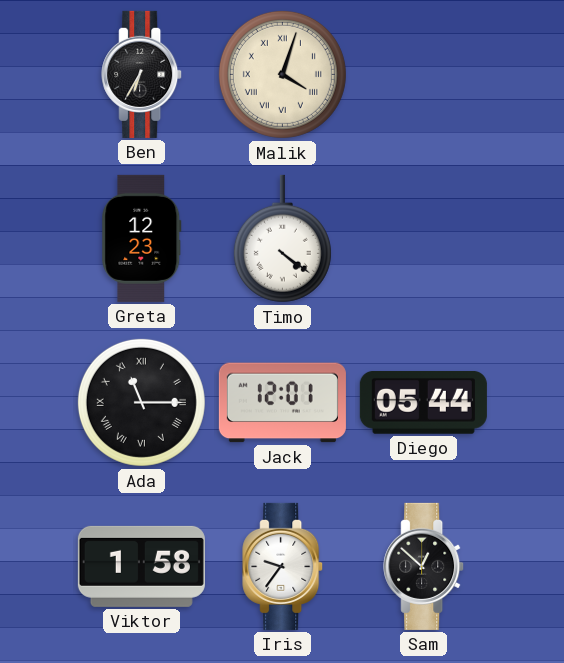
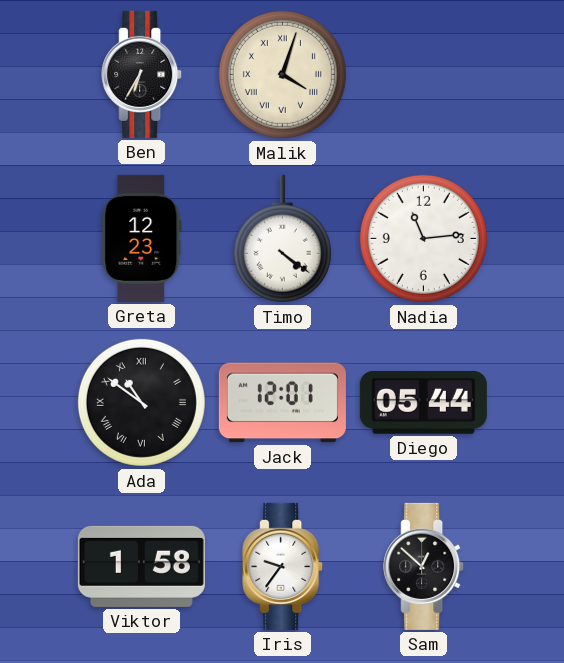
Nadia: none -> 11:14
Ada: 11:15 -> 10:51
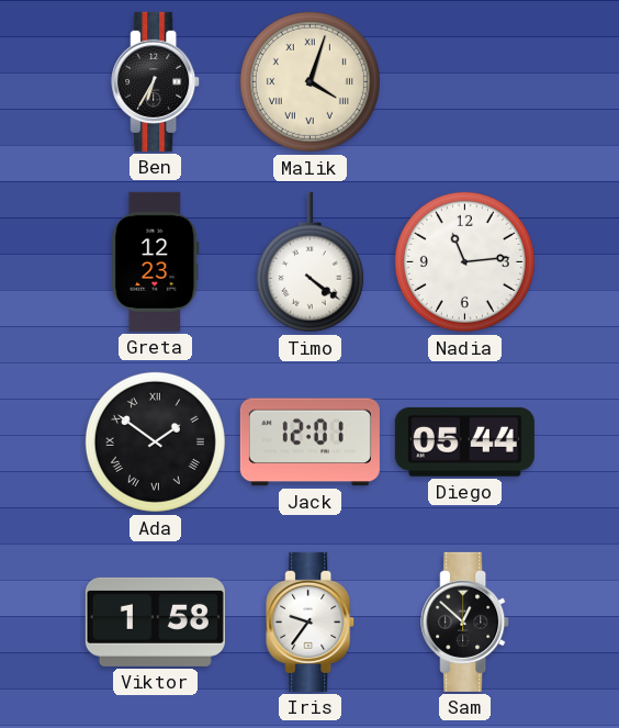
Ada: 10:51 -> 1:51
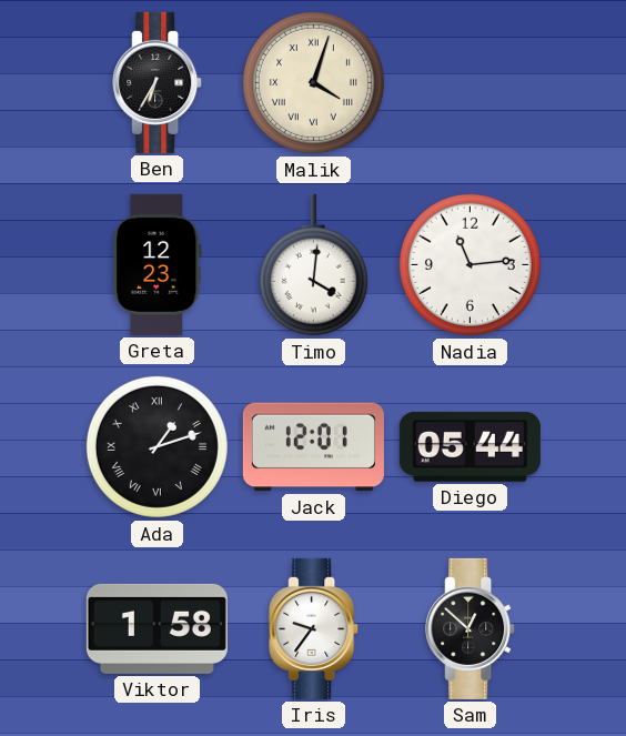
Timo: 4:21 -> 4:01
Ada: 1:51 -> 1:12
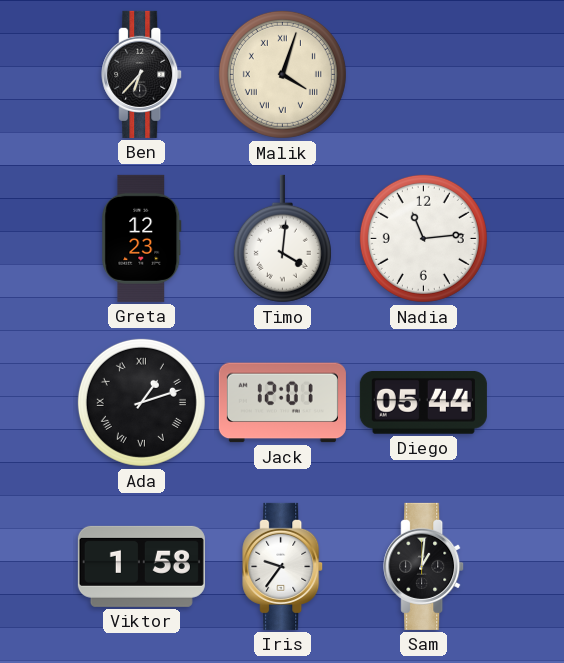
Ben: 6:35 -> 6:37
Sam: 12:52 -> 1:01
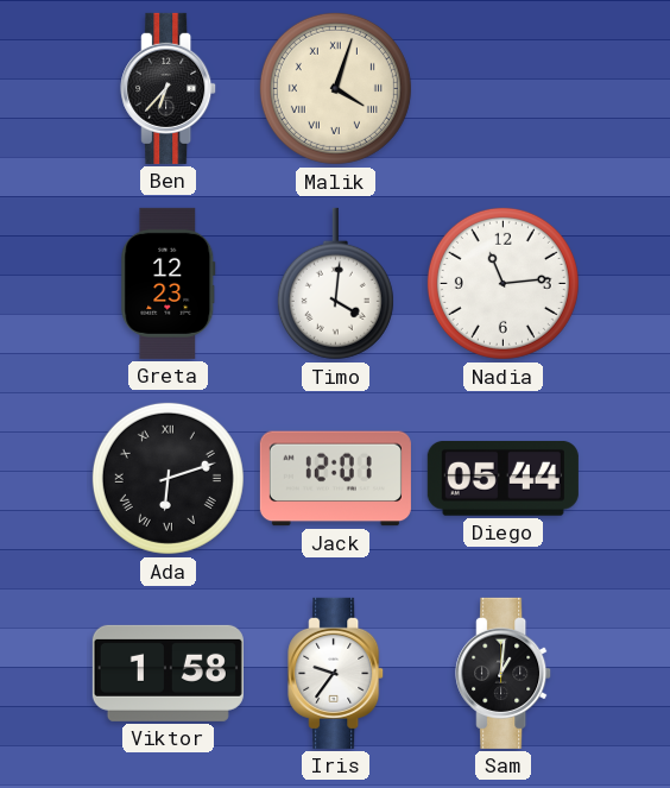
Ada: 1:12 -> 6:12
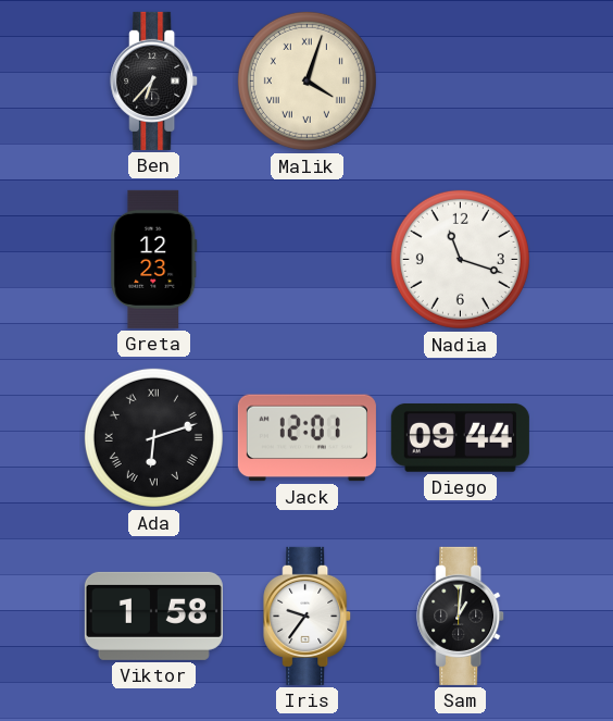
Timo: 4:01 -> none
Nadia: 11:14 -> 11:18
Diego: 05:44 -> 09:44
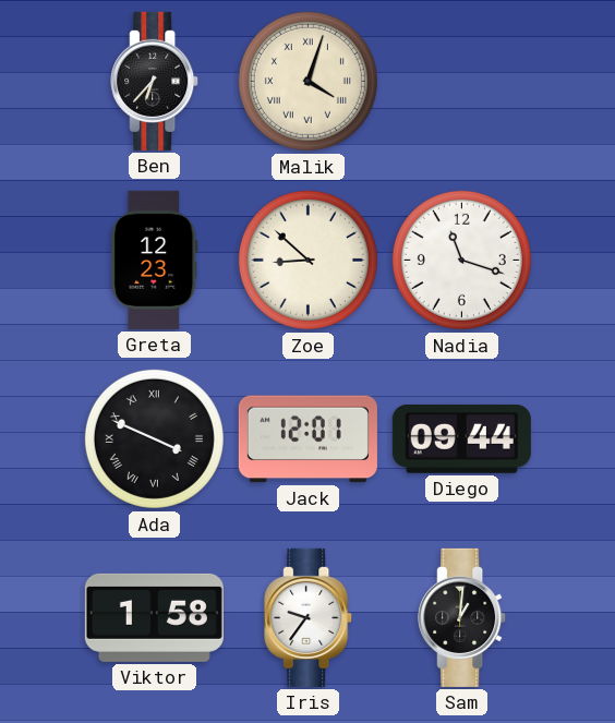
Zoe: none -> 8:52
Ada: 6:12 -> 3:49
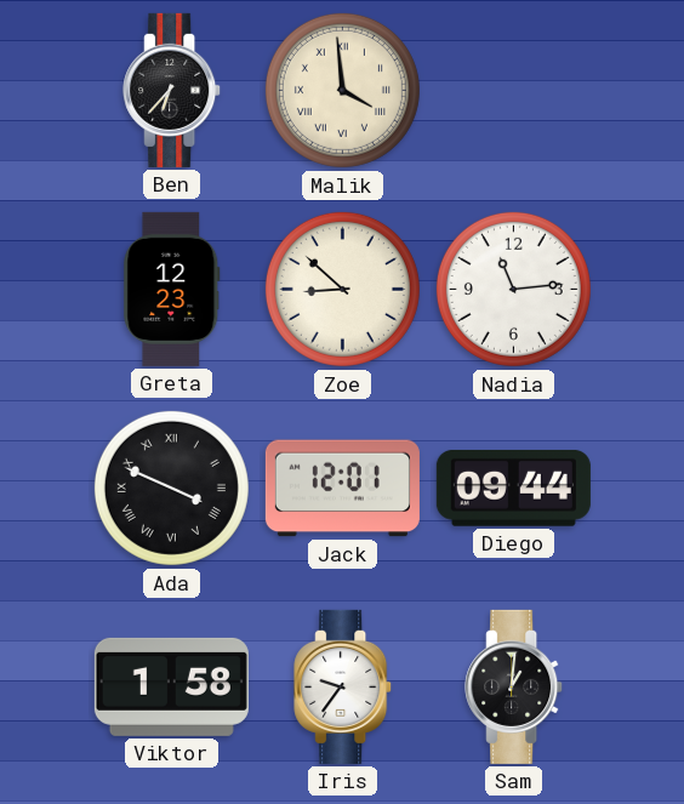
Malik: 4:03 -> 3:59
Nadia: 11:18 -> 11:14
